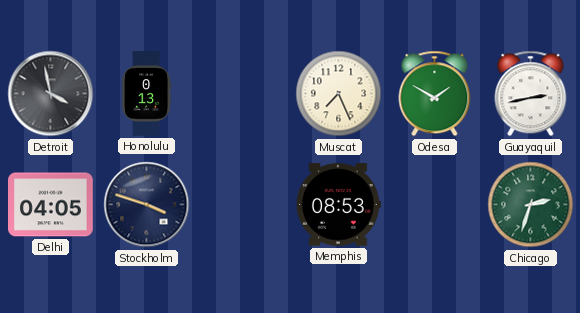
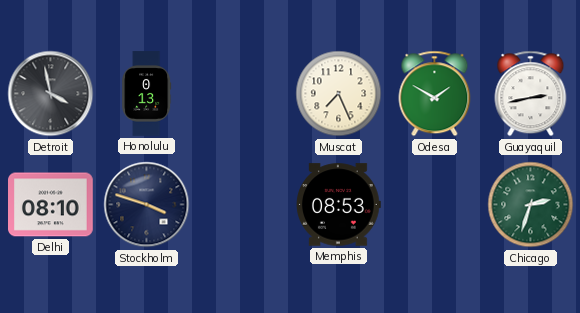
Delhi: 04:05 -> 08:10
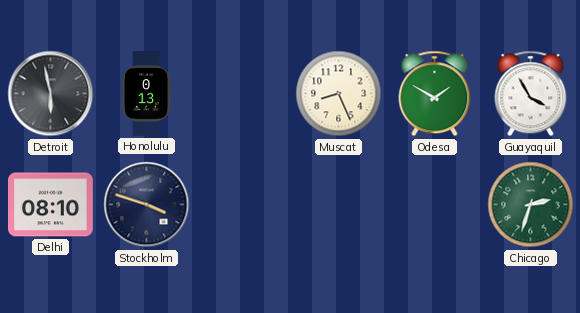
Detroit: 3:58 -> 5:58
Muscat: 7:26 -> 8:26
Guayaquil: 2:43 -> 3:55
Memphis: 08:53 -> none
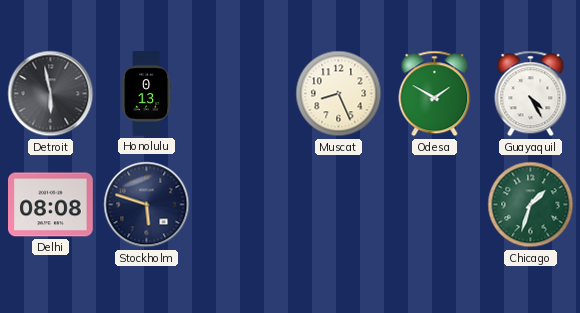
Guayaquil: 3:55 -> 4:25
Delhi: 08:10 -> 08:08
Stockholm: 3:48 -> 5:48
Chicago: 2:33 -> 1:33
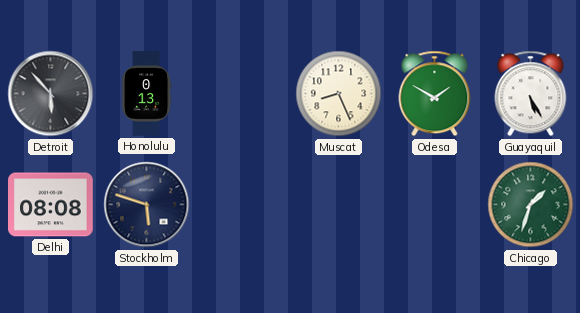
Detroit: 5:58 -> 5:53
Guayaquil: 4:25 -> 5:25
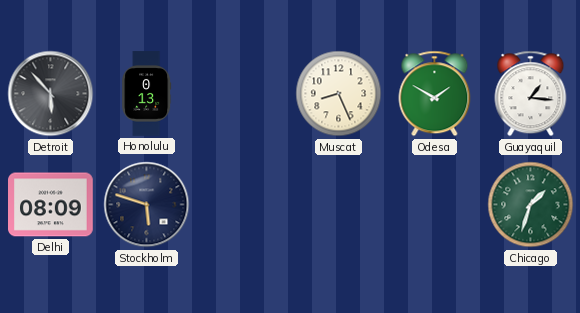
Guayaquil: 5:25 -> 1:16
Delhi: 08:08 -> 08:09
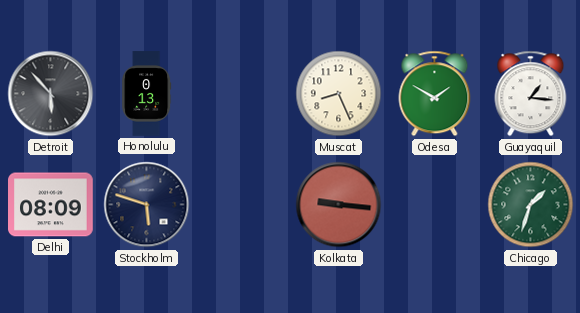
Kolkata: none -> 9:16
